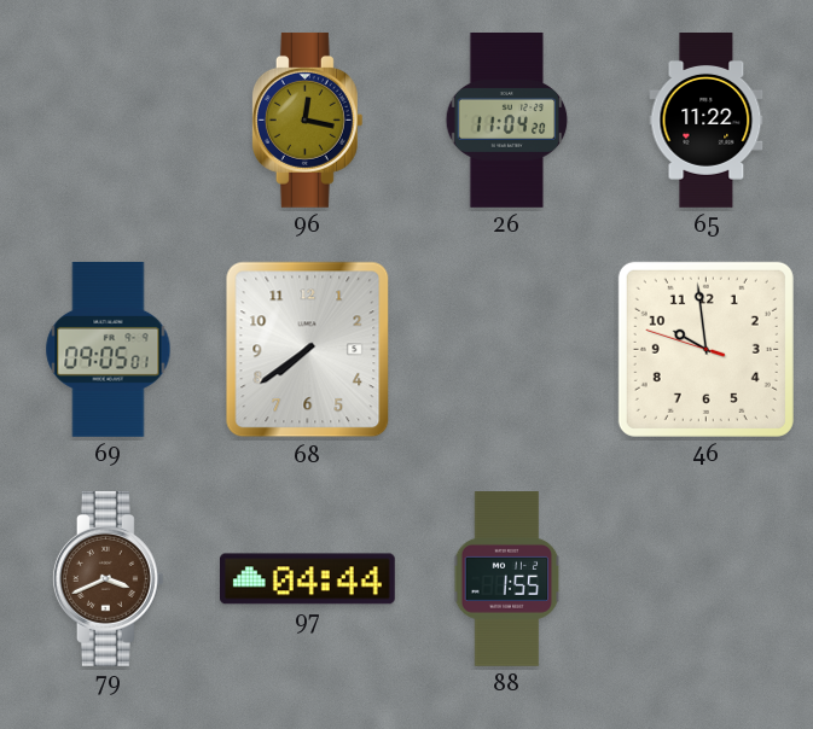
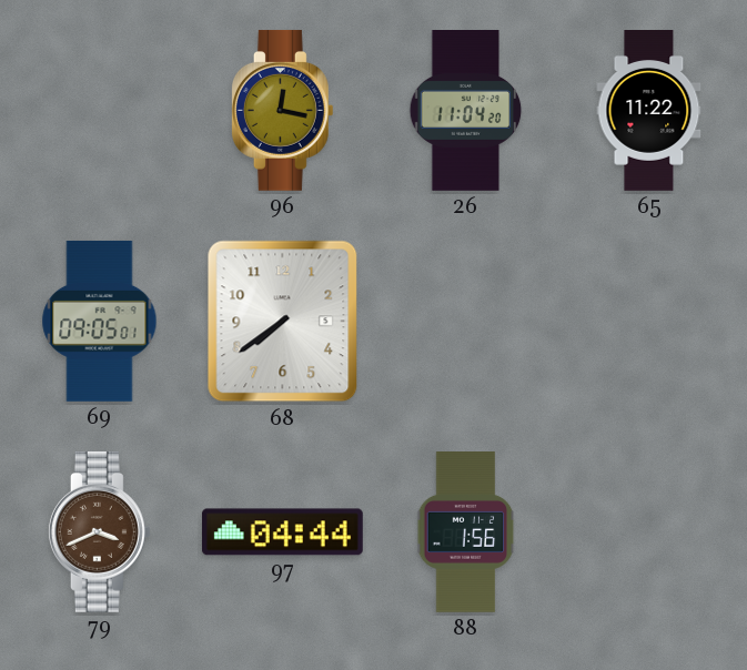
46: 9:58 -> none
88: 1:55 -> 1:56
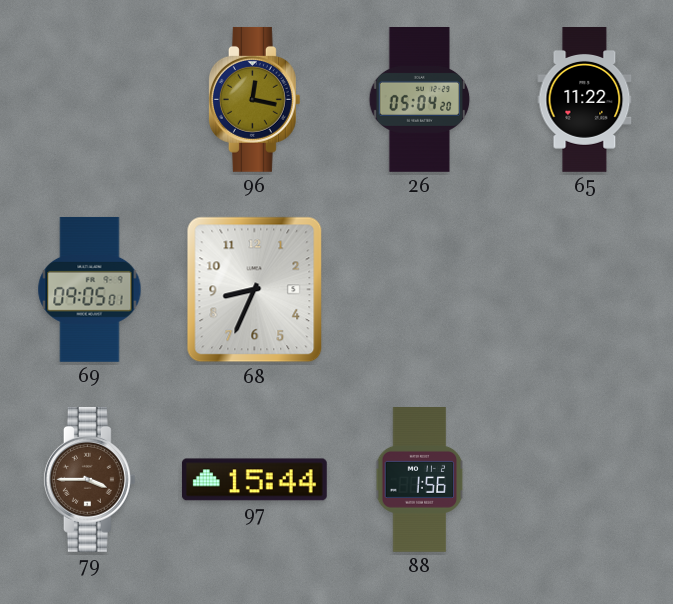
26: 11:04 -> 05:04
68: 7:39 -> 8:34
79: 3:41 -> 3:45
97: 04:44 -> 15:44
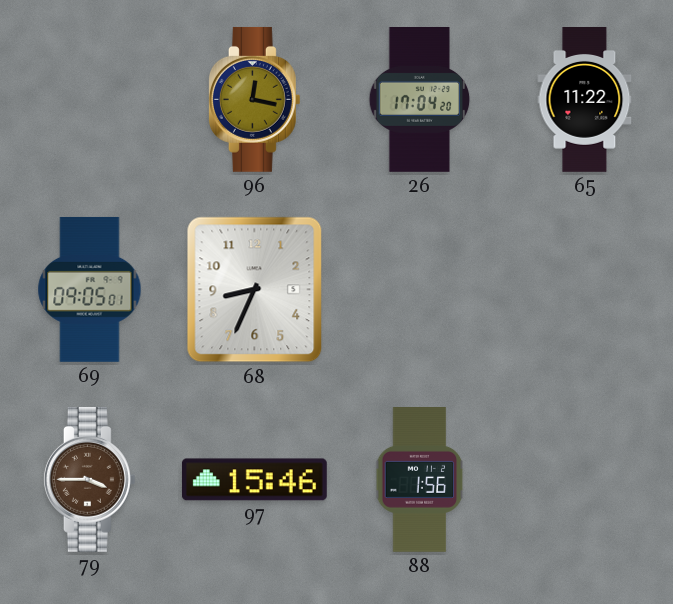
26: 05:04 -> 17:04
97: 15:44 -> 15:46
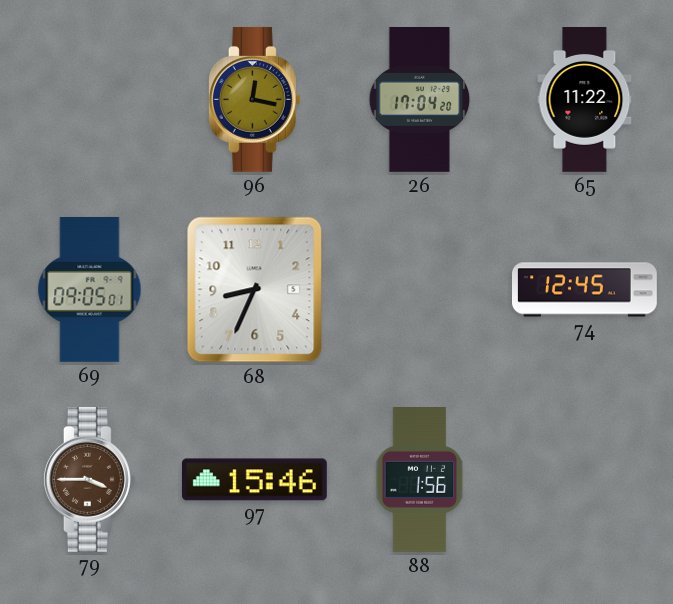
74: none -> 12:45
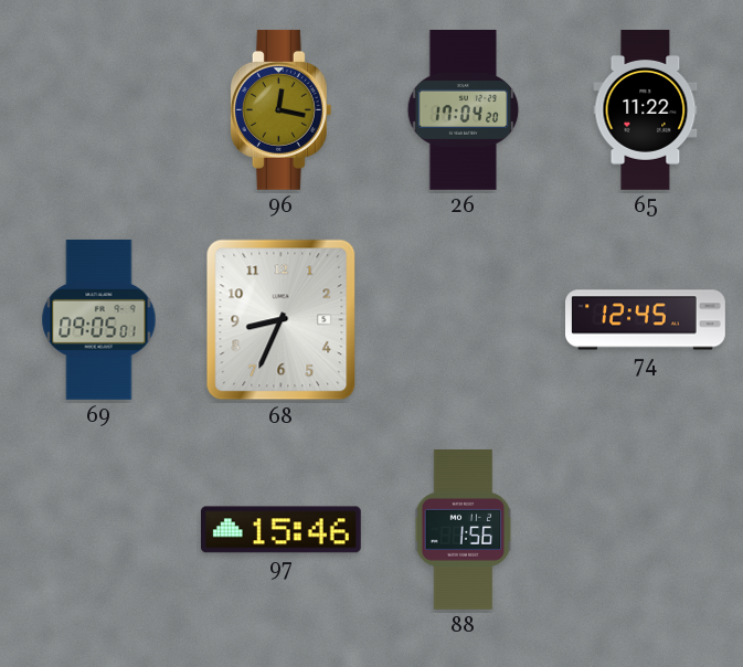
79: 3:45 -> none
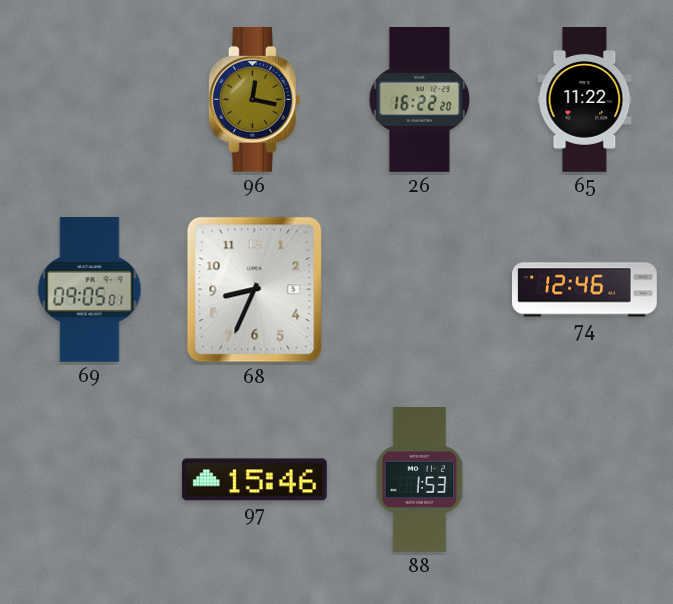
26: 17:04 -> 16:22
74: 12:45 -> 12:46
88: 1:56 -> 1:53
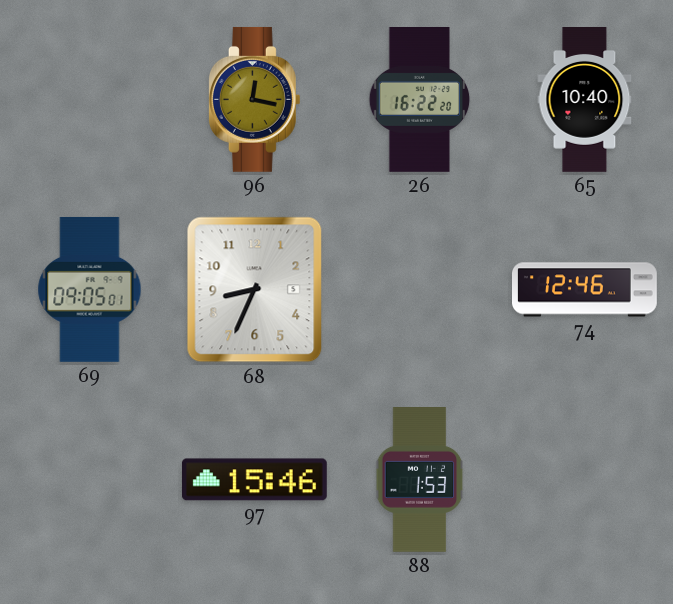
65: 11:22 -> 10:40
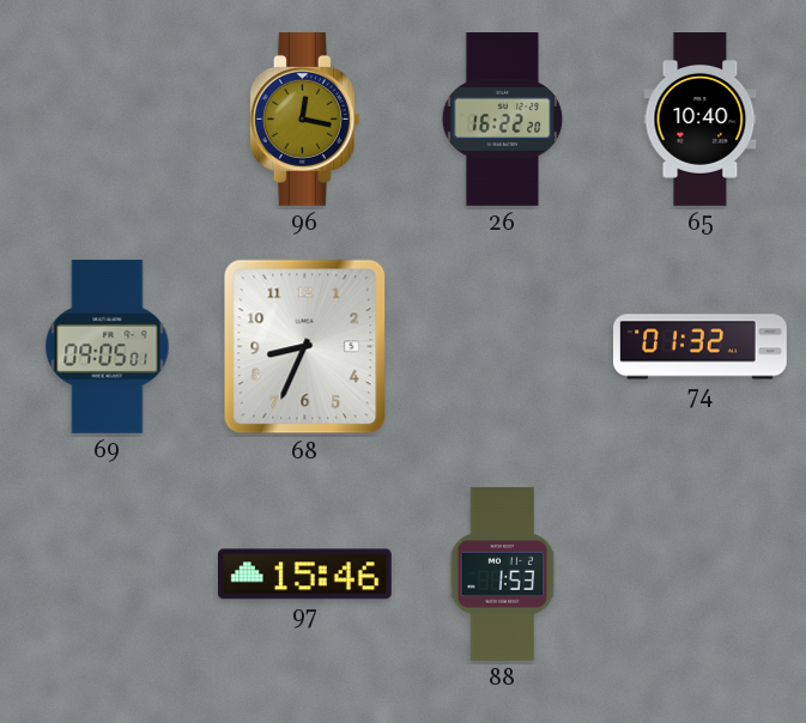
74: 12:46 -> 01:32
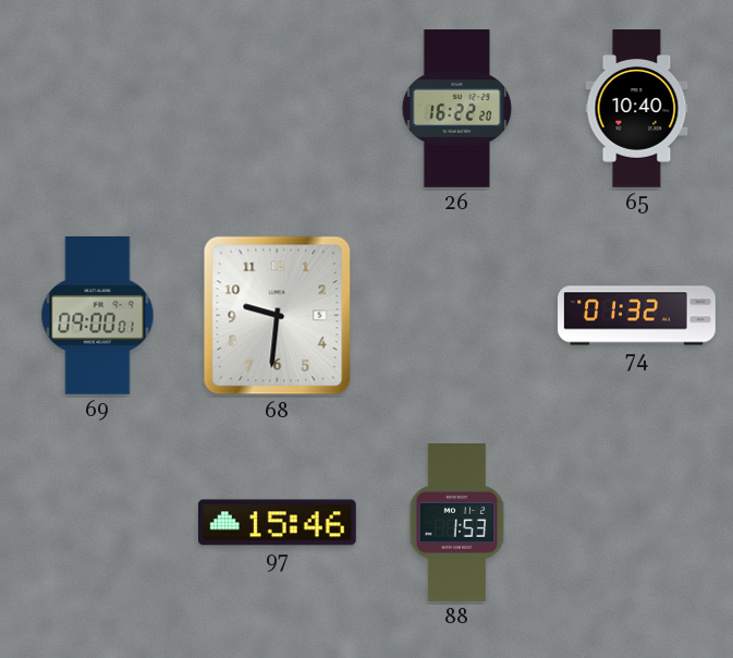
96: 12:17 -> none
69: 09:05 -> 09:00
68: 8:34 -> 9:31
